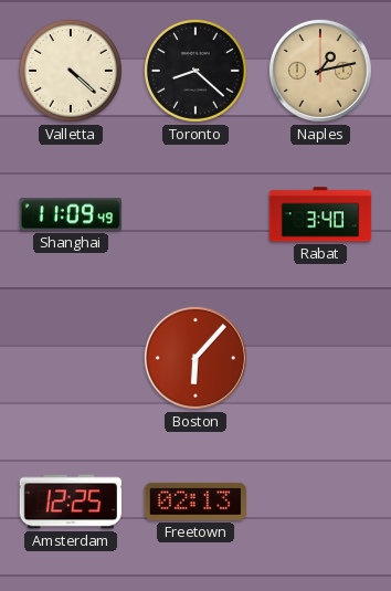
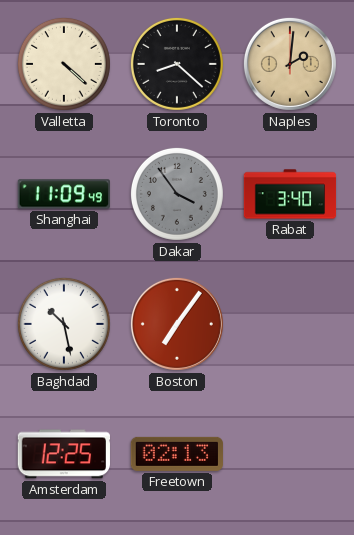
Naples: 1:13 -> 2:01
Dakar: none -> 3:54
Baghdad: none -> 10:28
Boston: 6:07 -> 7:06
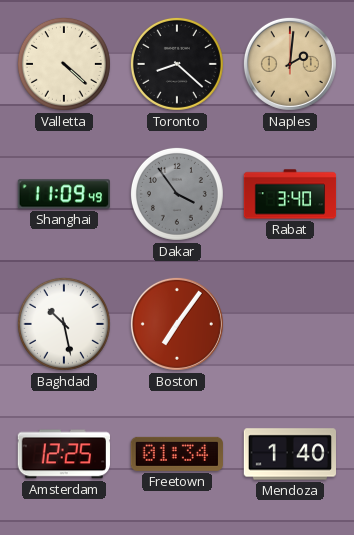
Freetown: 02:13 -> 01:34
Mendoza: none -> 1:40
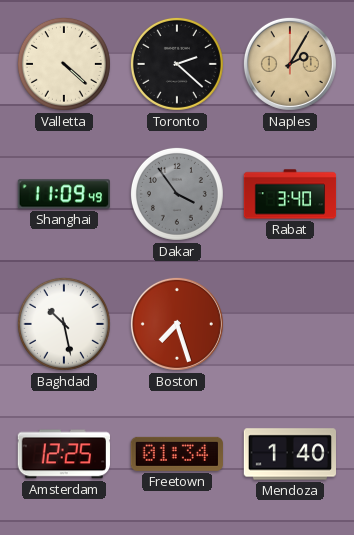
Toronto: 8:22 -> 2:22
Naples: 2:01 -> 2:05
Boston: 7:06 -> 7:27
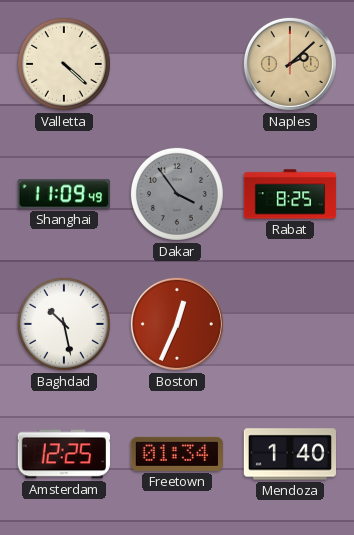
Toronto: 2:22 -> none
Naples: 2:05 -> 2:08
Rabat: 3:40 -> 8:25
Boston: 7:27 -> 12:34
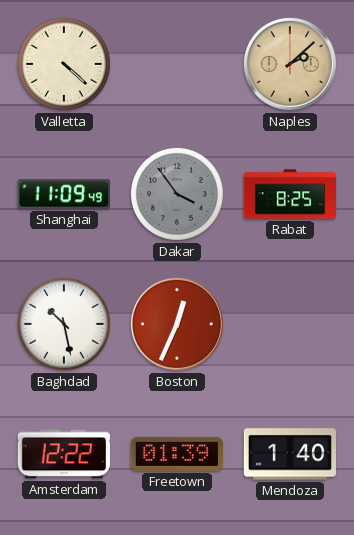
Amsterdam: 12:25 -> 12:22
Freetown: 01:34 -> 01:39
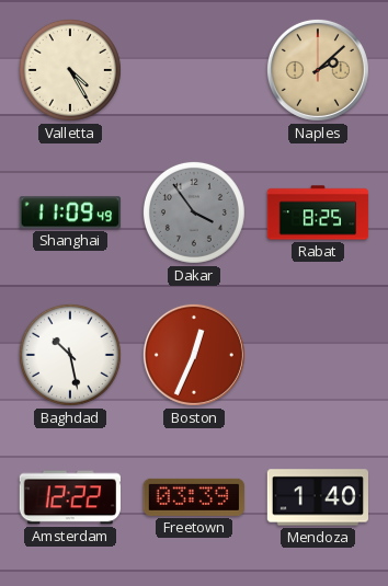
Valletta: 4:22 -> 4:25
Freetown: 01:39 -> 03:39
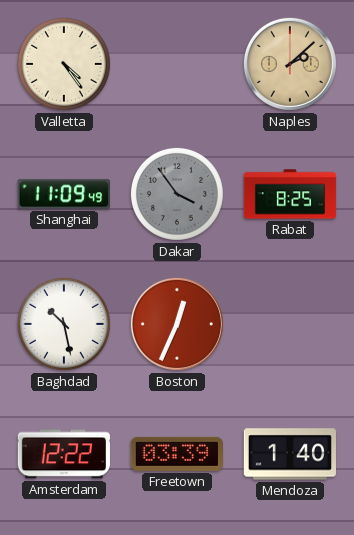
Valletta: 4:25 -> 4:24
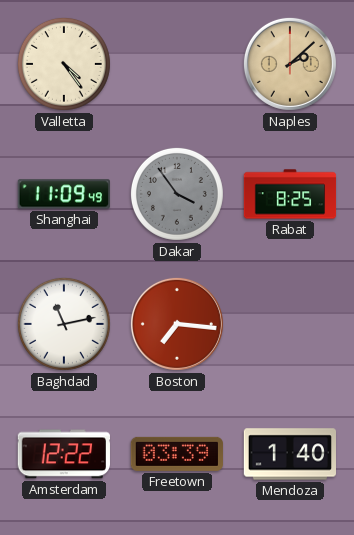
Baghdad: 10:28 -> 11:13
Boston: 12:34 -> 7:16
